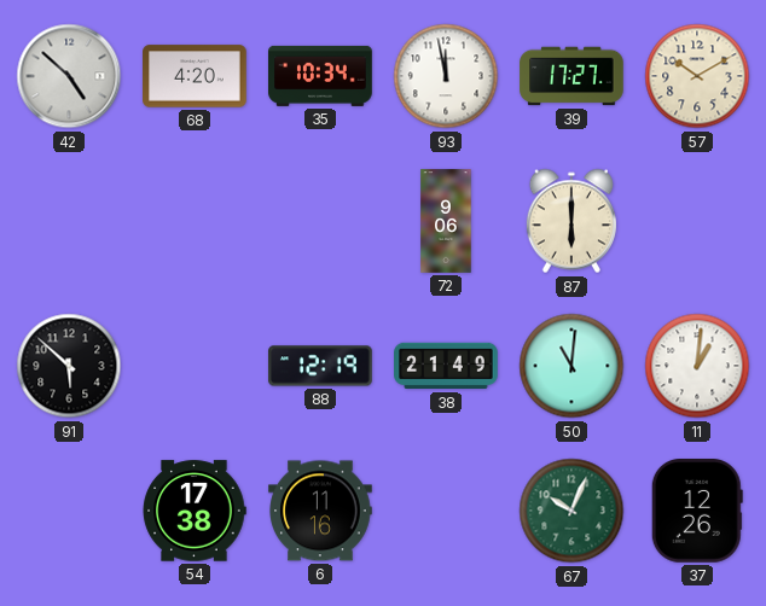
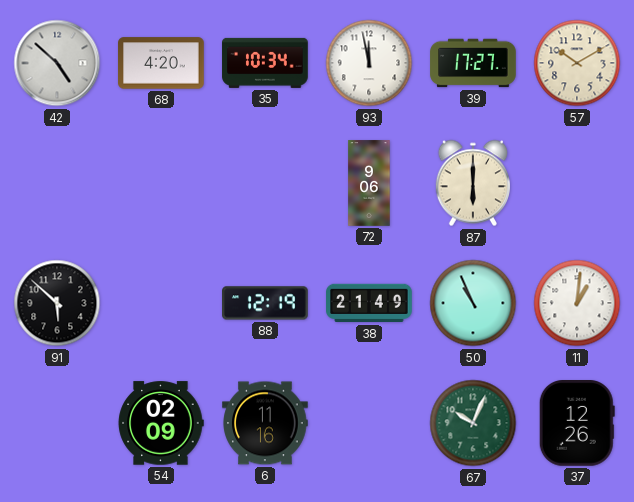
50: 11:01 -> 10:56
54: 17:38 -> 02:09
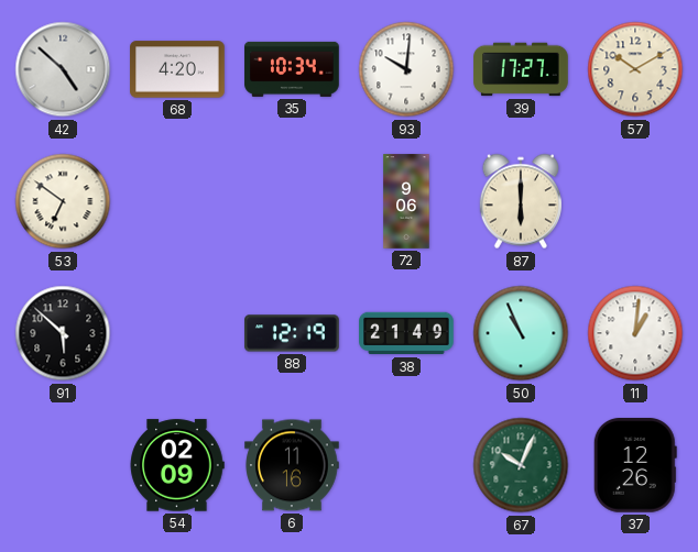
93: 11:58 -> 10:01
53: none -> 6:51
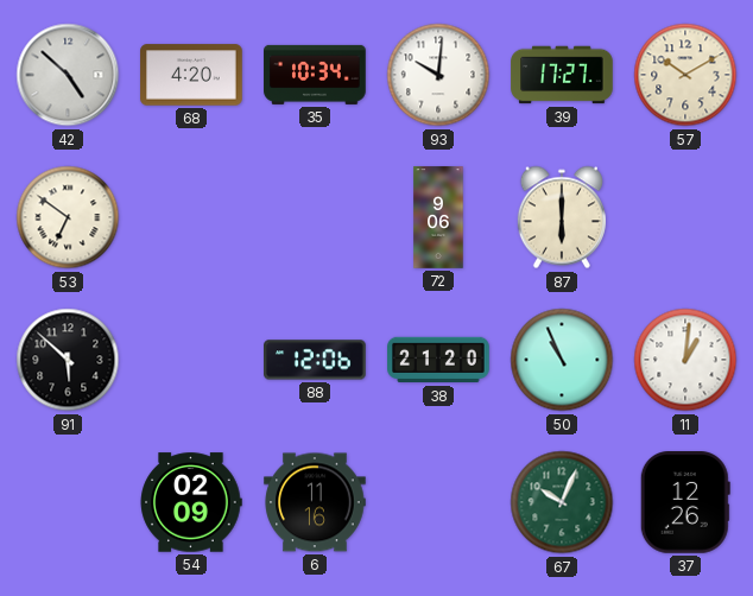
88: 12:19 -> 12:06
38: 21:49 -> 21:20
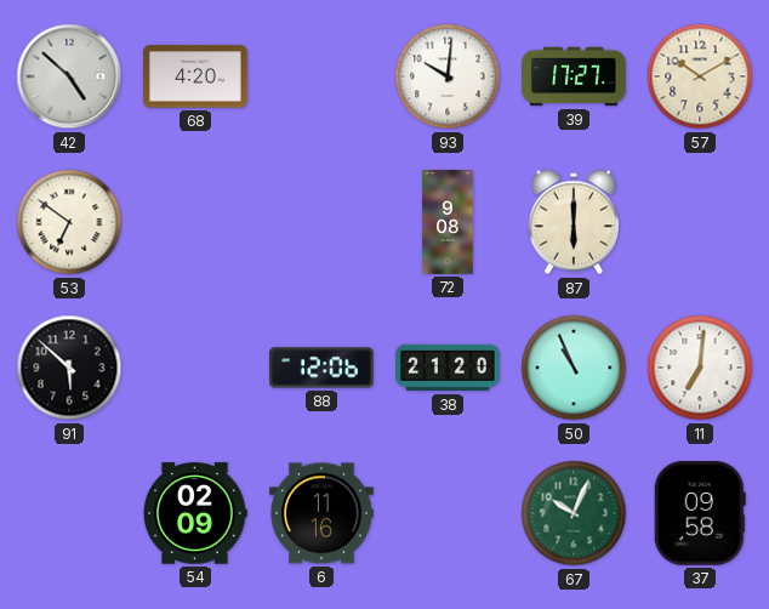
35: 10:34 -> none
72: 9:06 -> 9:08
11: 1:01 -> 7:01
37: 12:26 -> 09:58
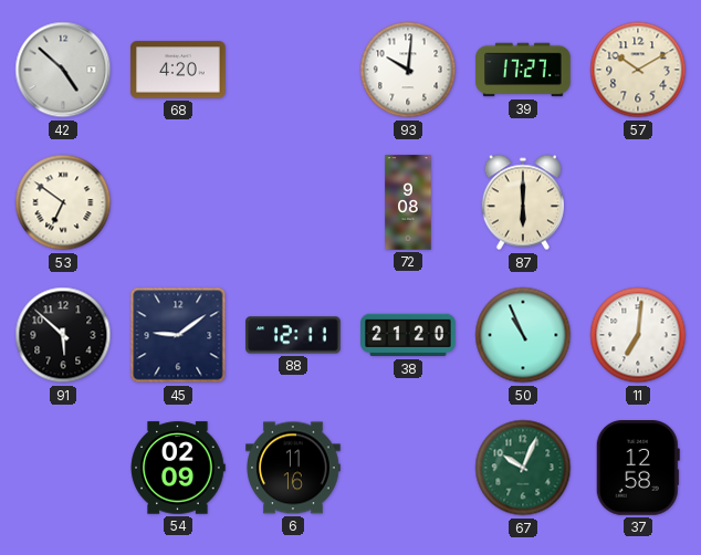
45: none -> 9:09
88: 12:06 -> 12:11
37: 09:58 -> 12:58
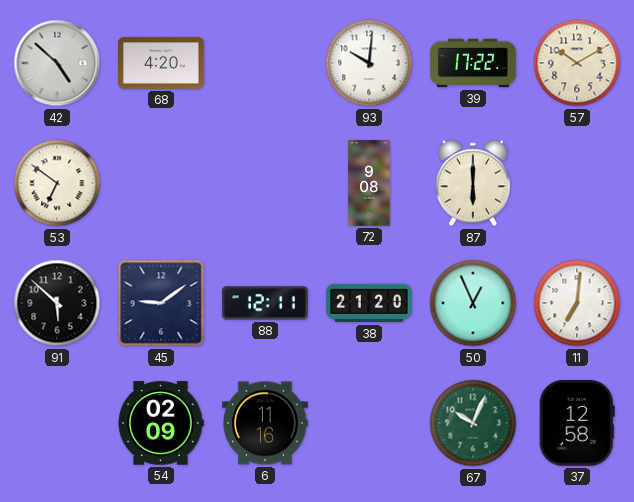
39: 17:27 -> 17:22
50: 10:56 -> 12:56
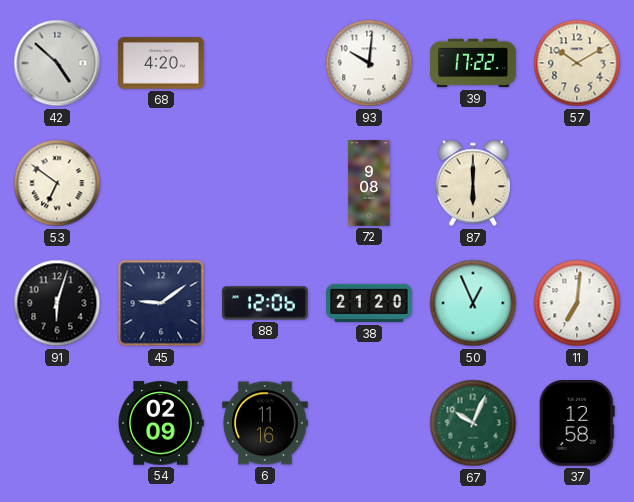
91: 5:52 -> 6:03
88: 12:11 -> 12:06
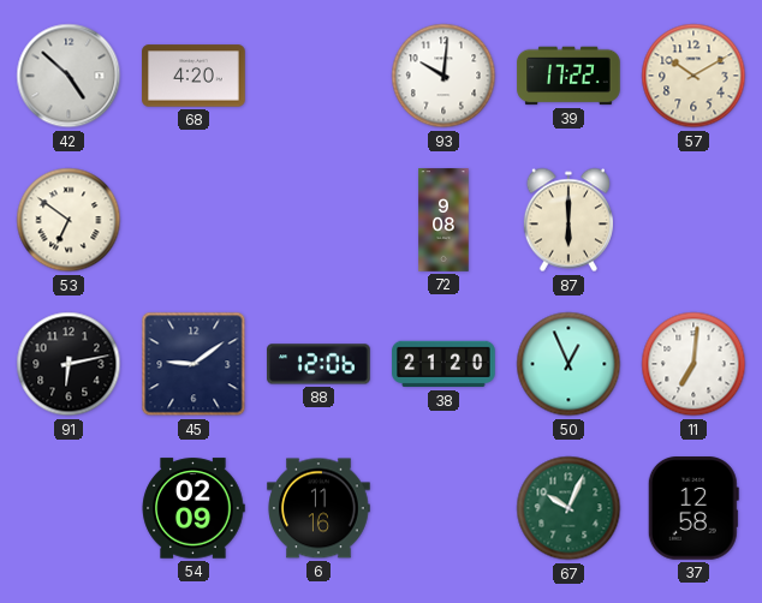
91: 6:03 -> 6:13
